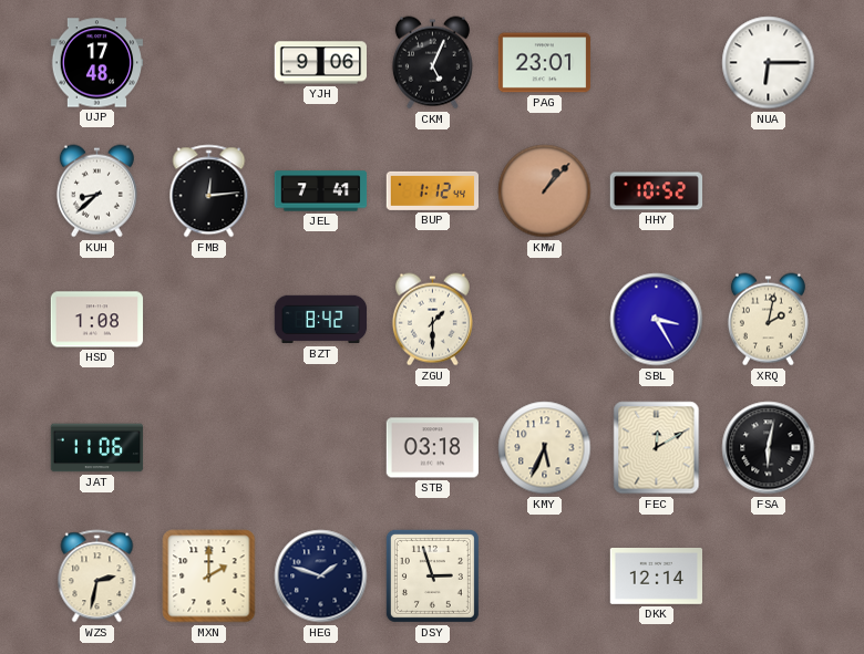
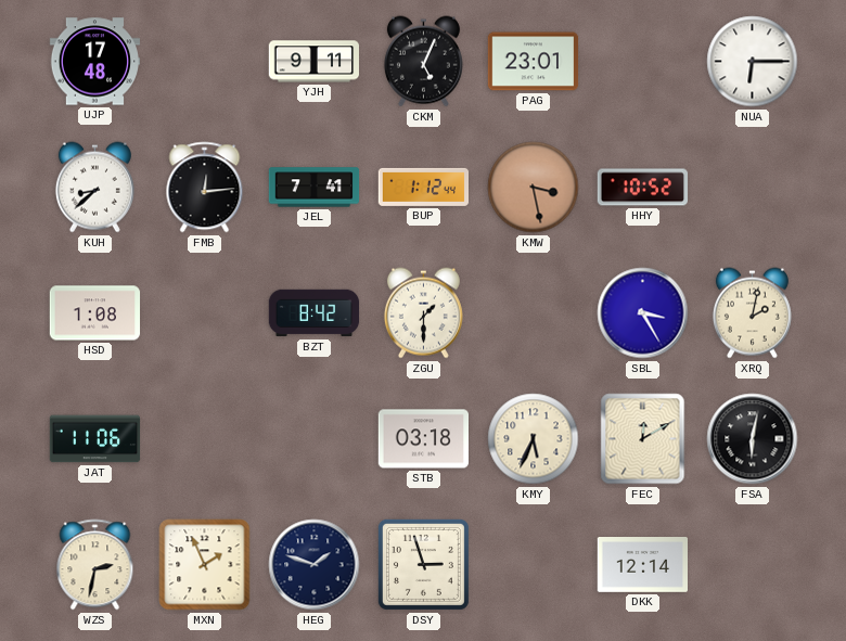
YJH: 9:06 -> 9:11
KMW: 1:07 -> 3:28
MXN: 2:00 -> 1:56
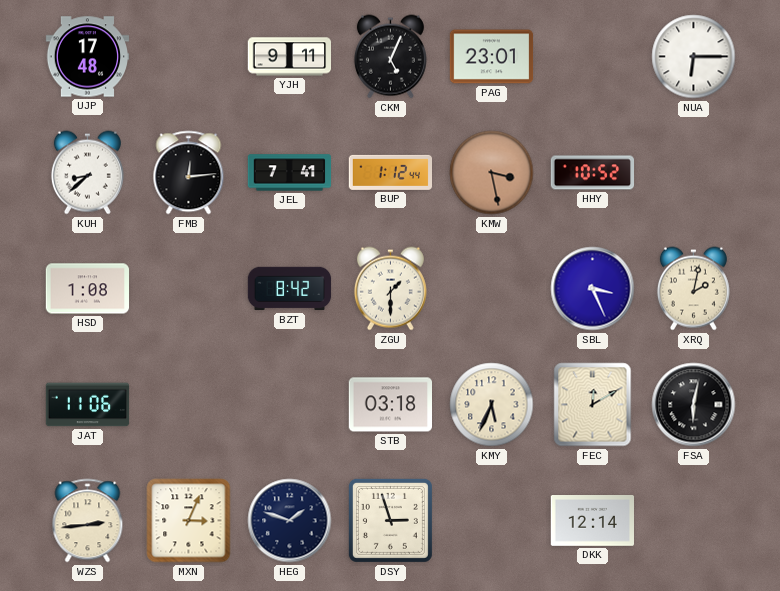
SBL: 3:25 -> 3:26
WZS: 2:32 -> 2:44
MXN: 1:56 -> 3:04
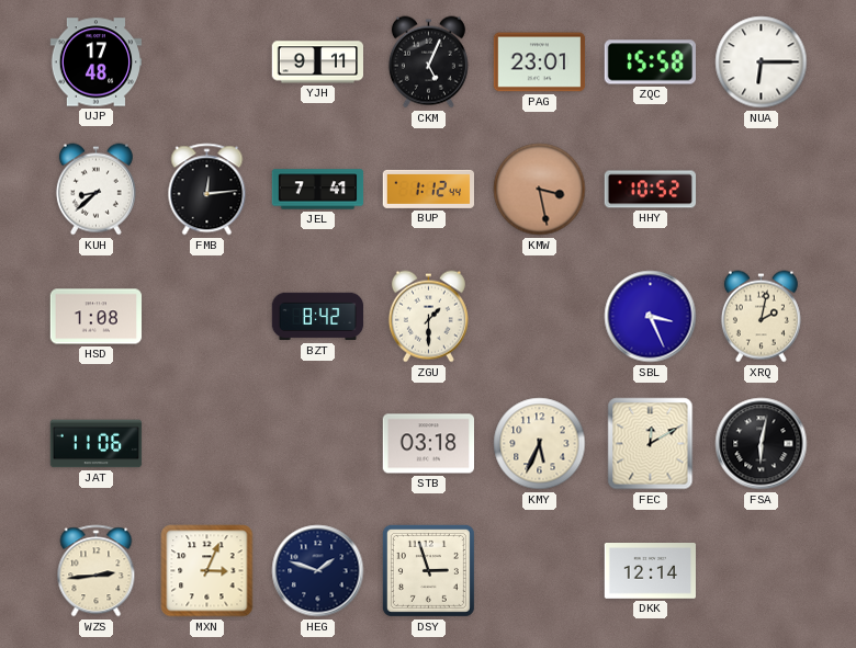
ZQC: none -> 15:58
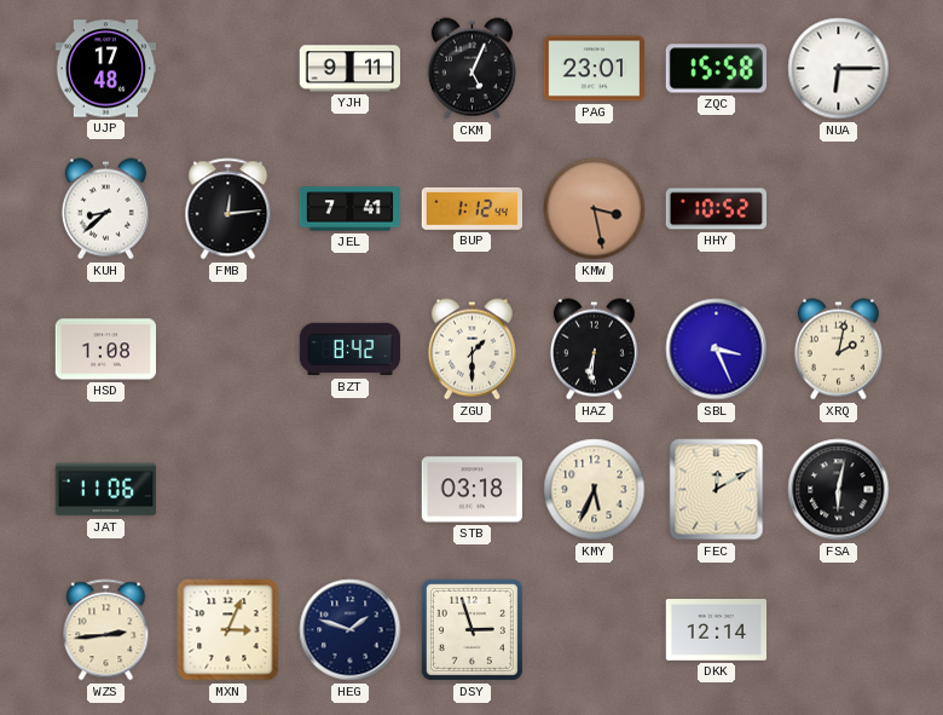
HAZ: none -> 6:31
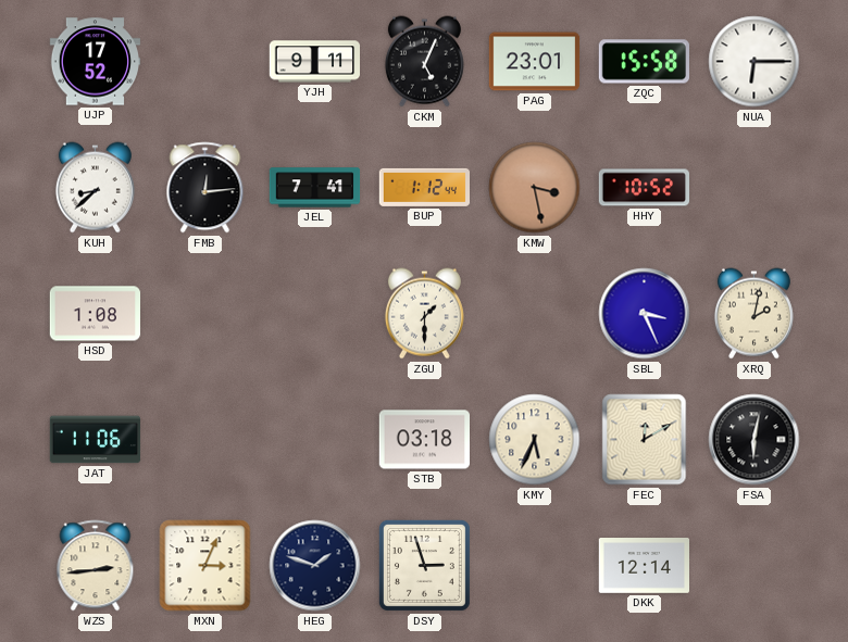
UJP: 17:48 -> 17:52
BZT: 8:42 -> none
HAZ: 6:31 -> none
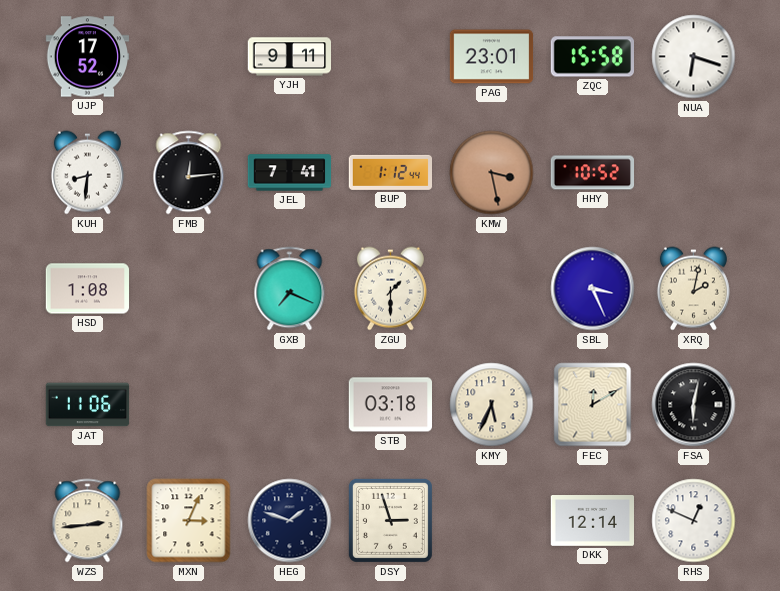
CKM: 5:04 -> none
NUA: 6:15 -> 6:18
KUH: 8:38 -> 8:31
GXB: none -> 7:19
RHS: none -> 12:49
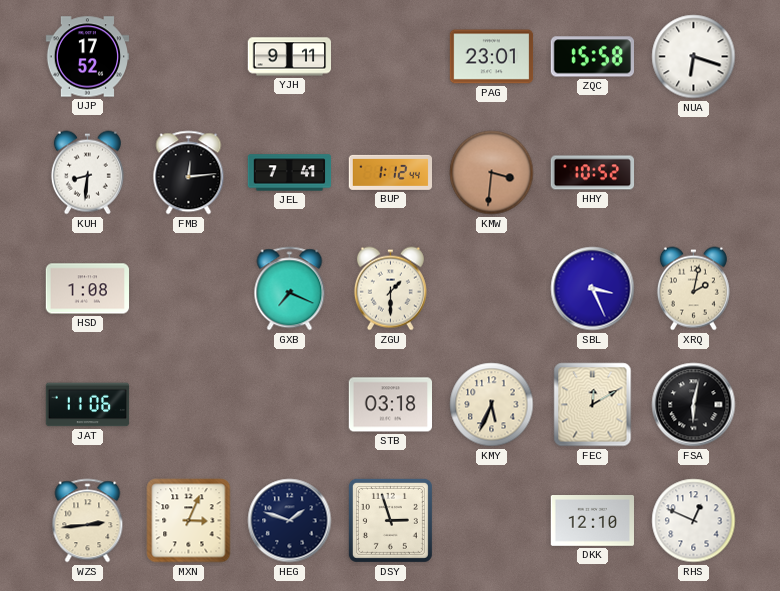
KMW: 3:28 -> 3:31
DKK: 12:14 -> 12:10
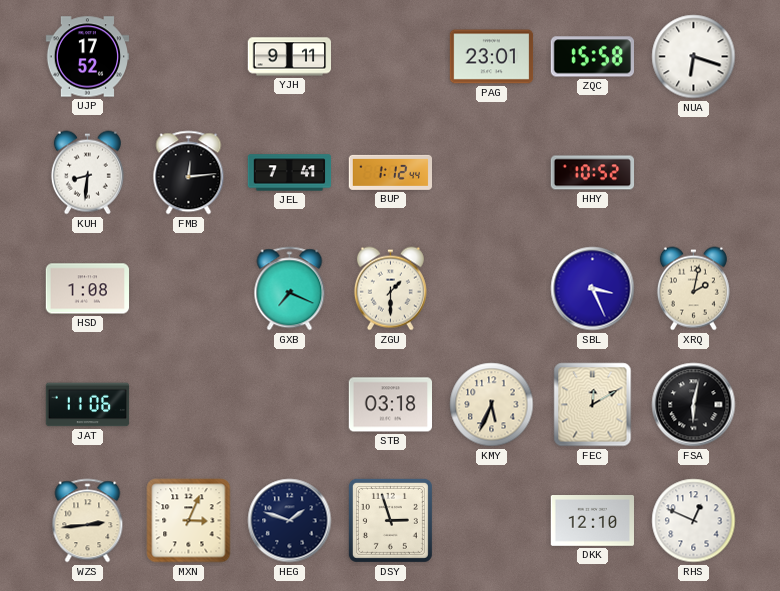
KMW: 3:31 -> none
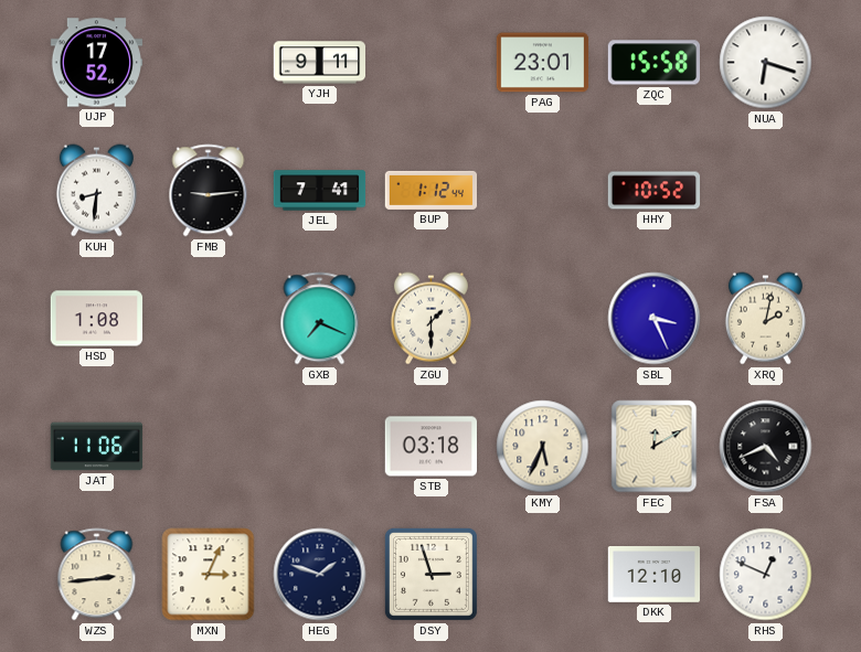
FMB: 12:14 -> 9:14
FSA: 6:02 -> 4:41
